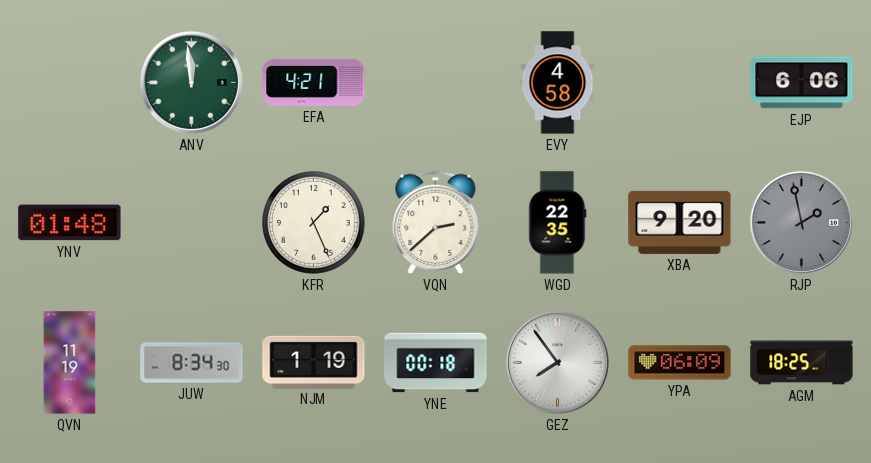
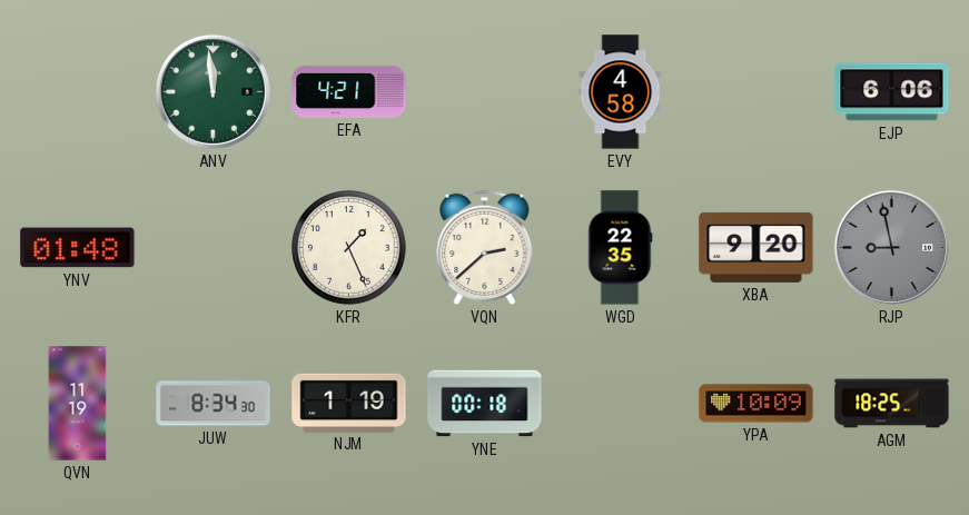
RJP: 1:58 -> 8:58
GEZ: 7:54 -> none
YPA: 06:09 -> 10:09
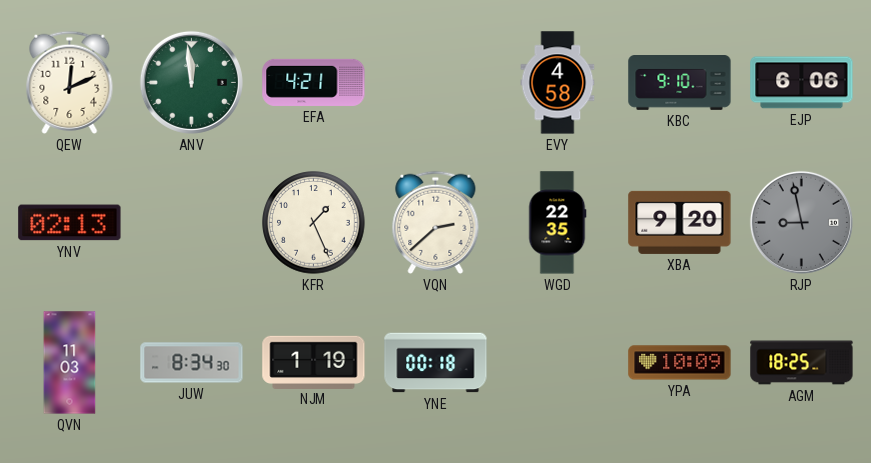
QEW: none -> 12:11
KBC: none -> 9:10
YNV: 01:48 -> 02:13
QVN: 11:19 -> 11:03
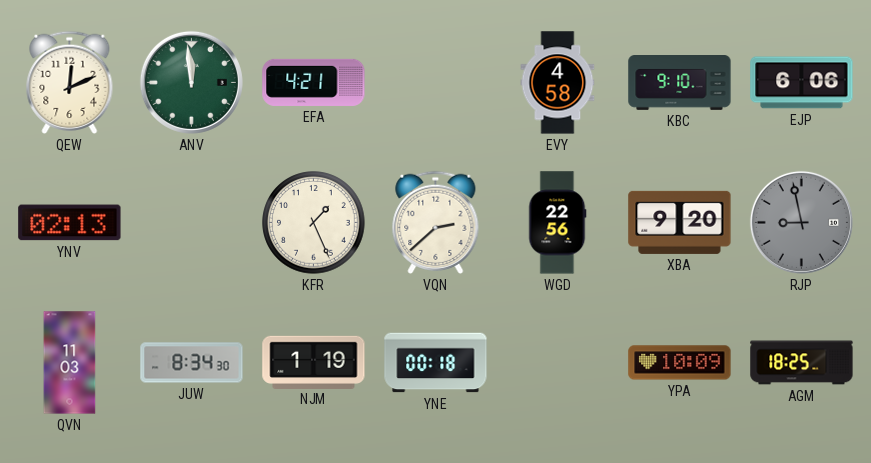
WGD: 22:35 -> 22:56
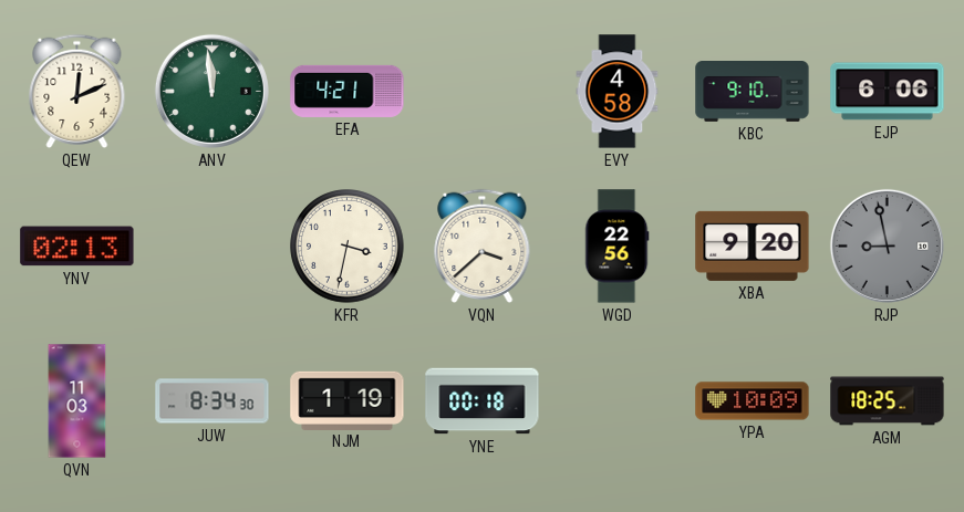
KFR: 1:26 -> 3:32
VQN: 2:38 -> 3:38
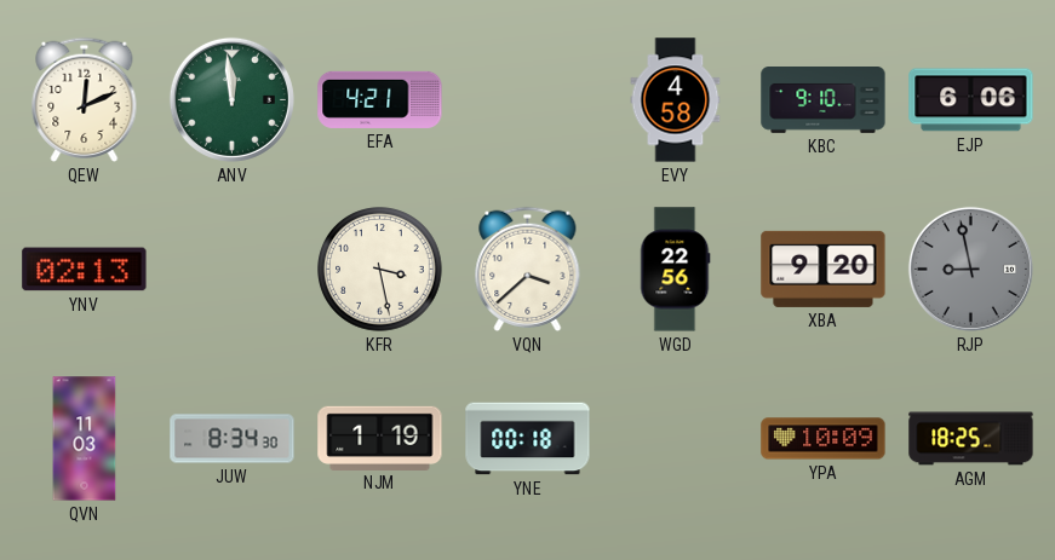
KFR: 3:32 -> 3:28
